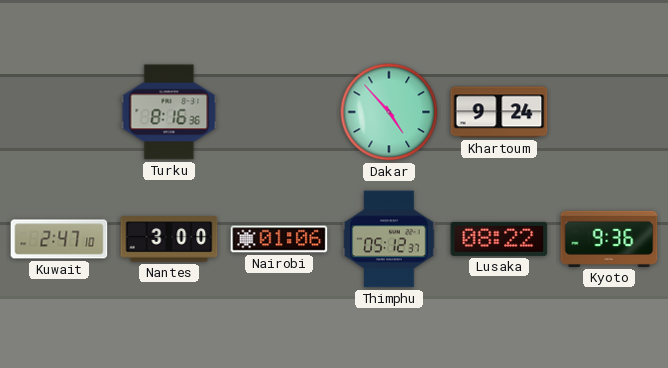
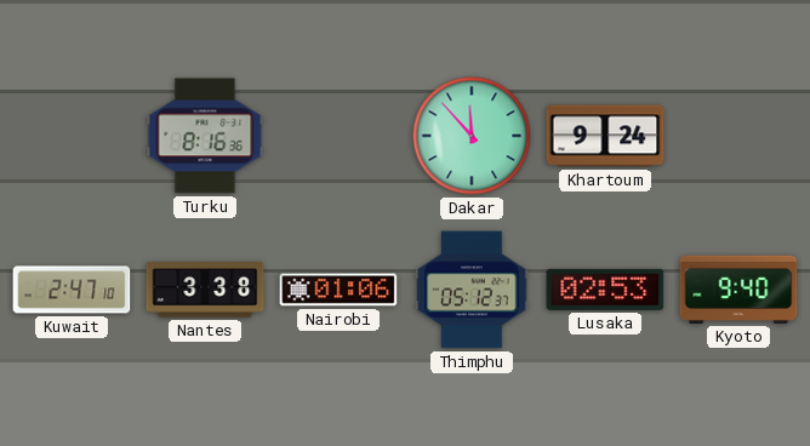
Dakar: 4:53 -> 11:53
Nantes: 3:00 -> 3:38
Lusaka: 08:22 -> 02:53
Kyoto: 9:36 -> 9:40
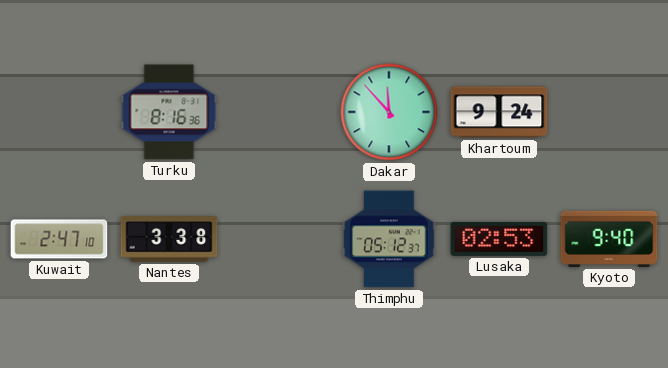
Nairobi: 01:06 -> none
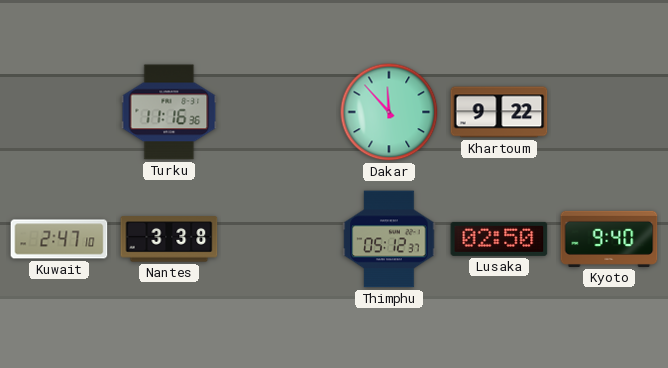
Turku: 8:16 -> 11:16
Khartoum: 9:24 -> 9:22
Lusaka: 02:53 -> 02:50
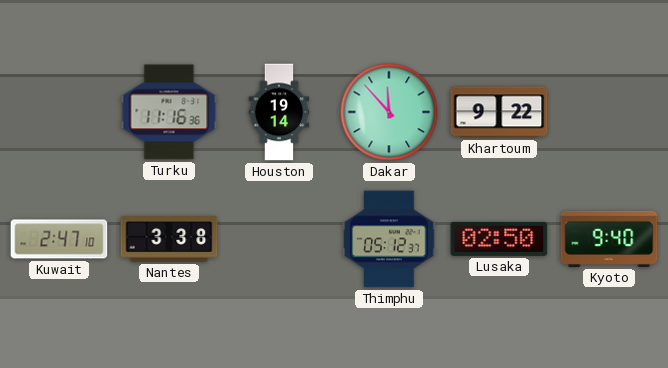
Houston: none -> 19:14
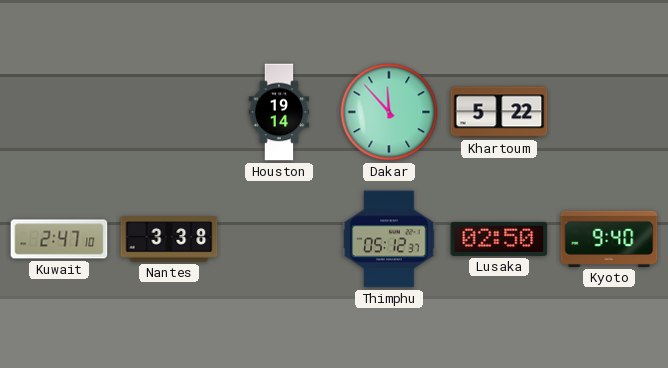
Turku: 11:16 -> none
Khartoum: 9:22 -> 5:22
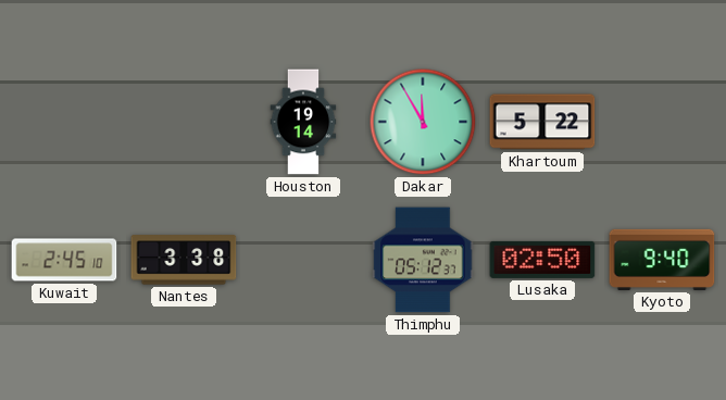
Dakar: 11:53 -> 11:55
Kuwait: 2:47 -> 2:45
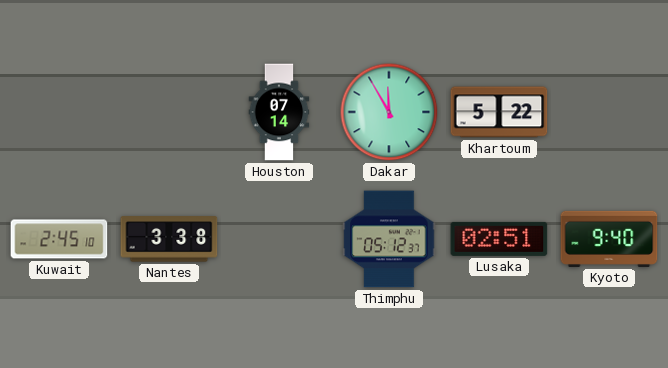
Houston: 19:14 -> 07:14
Lusaka: 02:50 -> 02:51
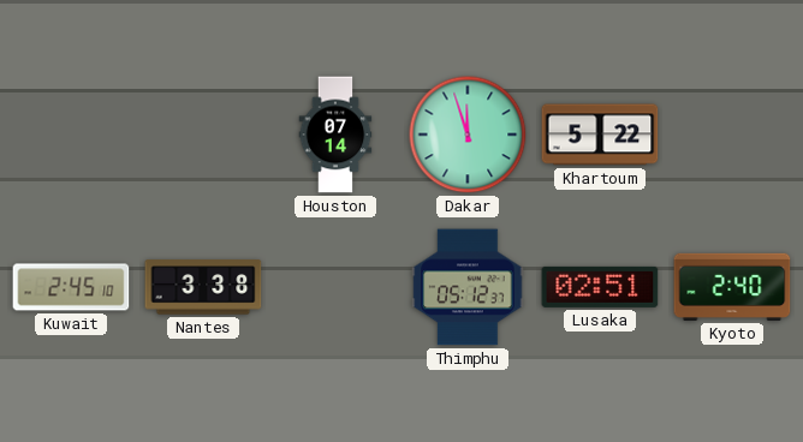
Dakar: 11:55 -> 11:57
Kyoto: 9:40 -> 2:40
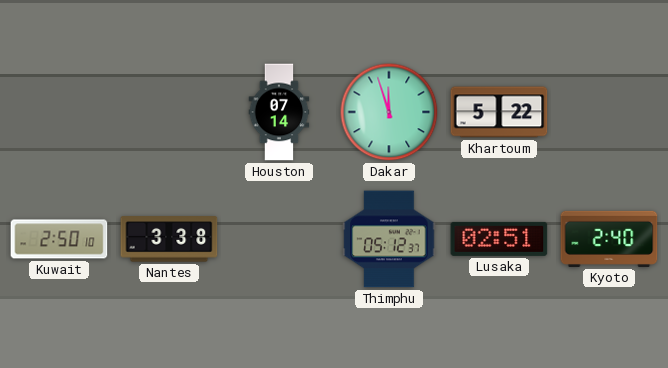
Kuwait: 2:45 -> 2:50
